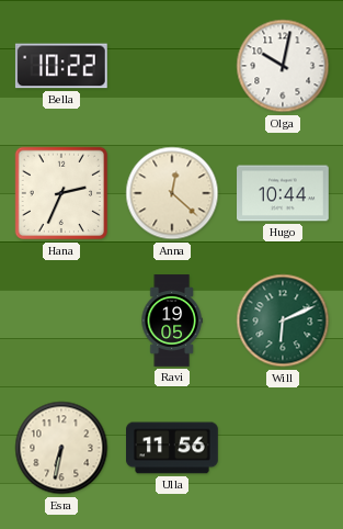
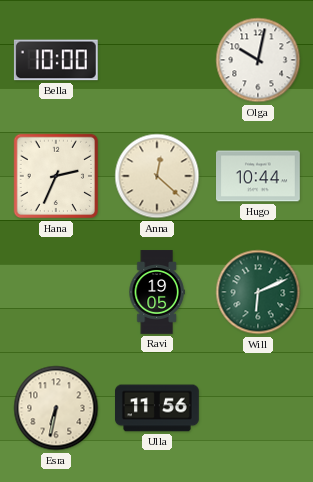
Bella: 10:22 -> 10:00
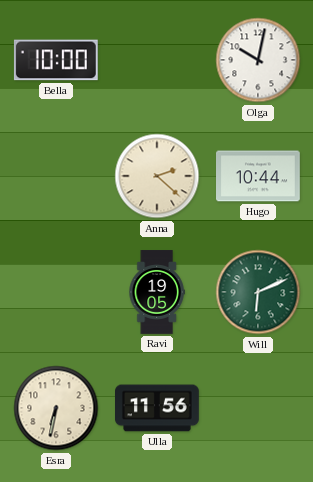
Hana: 2:34 -> none
Anna: 12:22 -> 2:22
